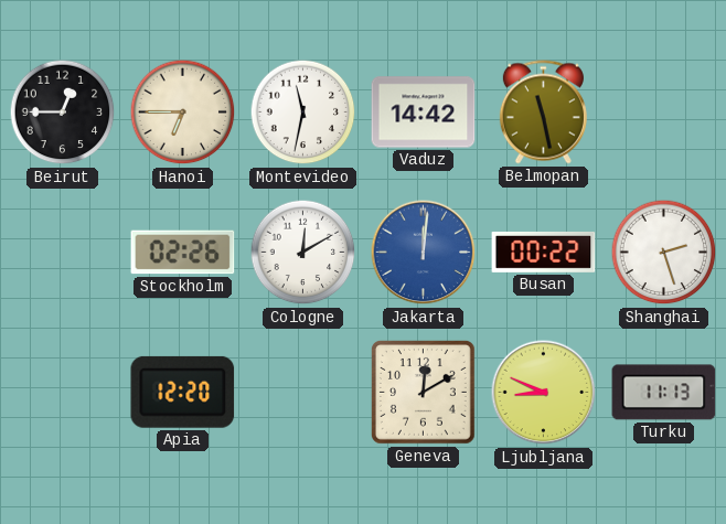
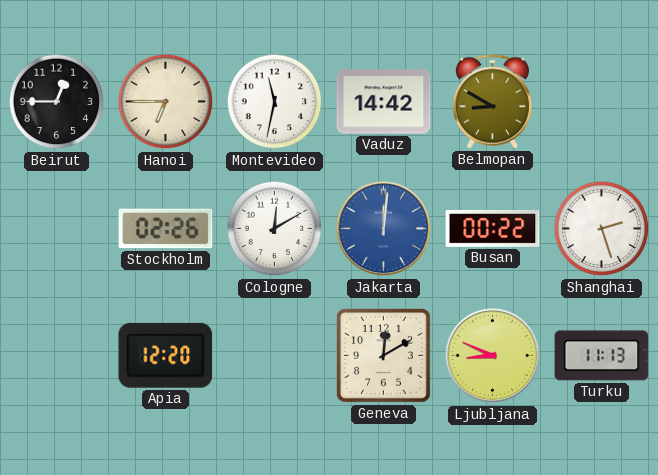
Belmopan: 11:28 -> 8:50
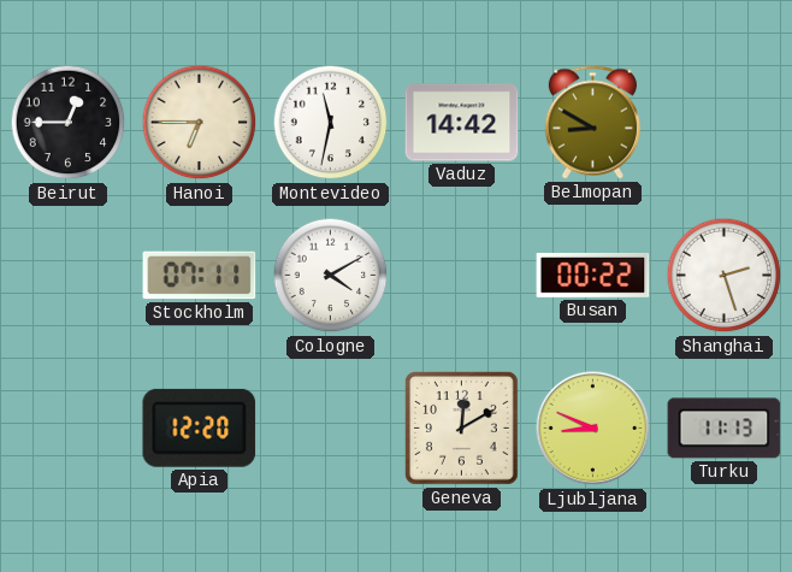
Stockholm: 02:26 -> 07:11
Cologne: 12:10 -> 4:10
Jakarta: 12:01 -> none
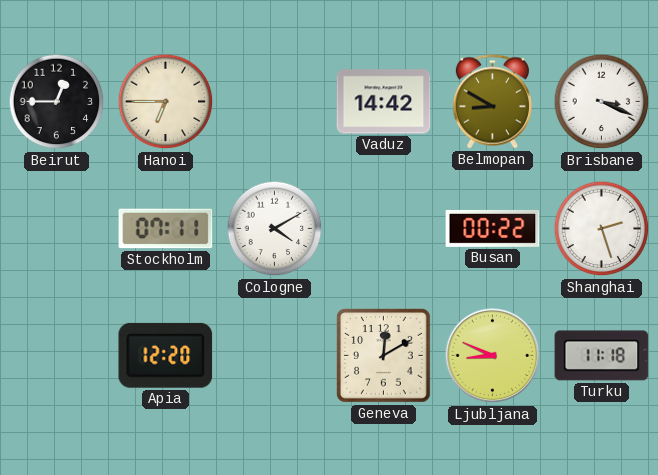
Montevideo: 11:32 -> none
Brisbane: none -> 3:19
Turku: 11:13 -> 11:18
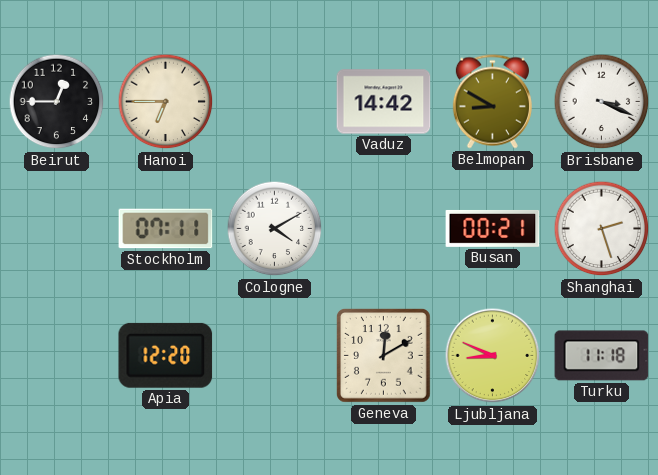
Busan: 00:22 -> 00:21
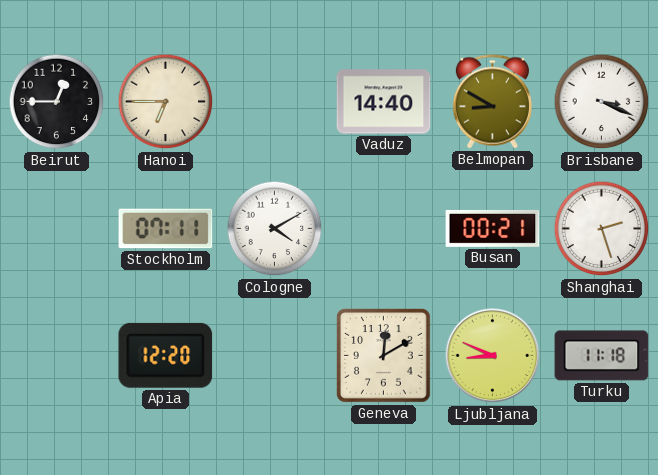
Vaduz: 14:42 -> 14:40
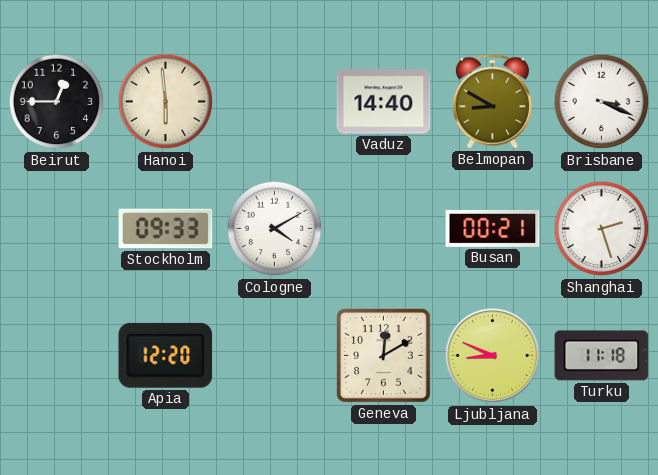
Hanoi: 6:45 -> 5:59
Stockholm: 07:11 -> 09:33
